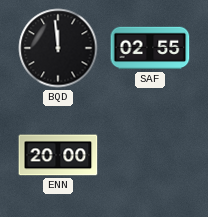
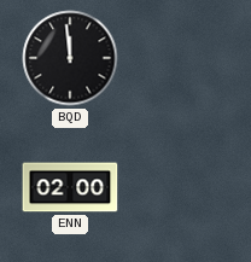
SAF: 02:55 -> none
ENN: 20:00 -> 02:00
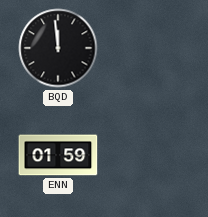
ENN: 02:00 -> 01:59
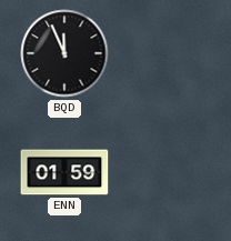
BQD: 11:59 -> 11:56
